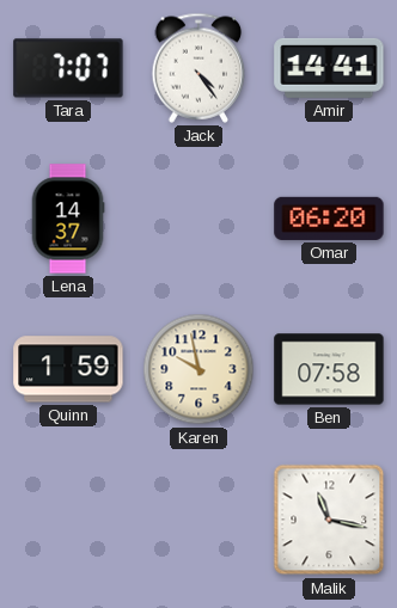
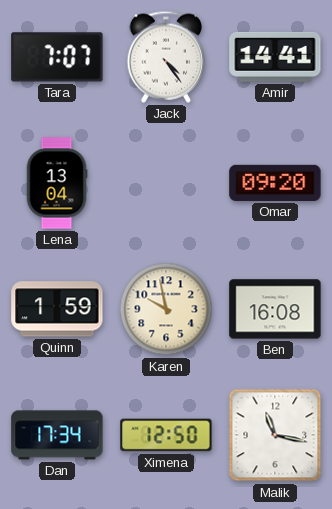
Lena: 14:37 -> 13:04
Omar: 06:20 -> 09:20
Ben: 07:58 -> 16:08
Dan: none -> 17:34
Ximena: none -> 12:50
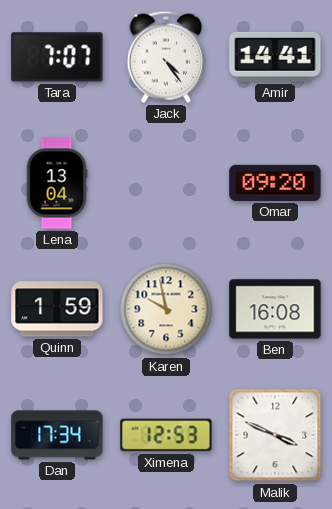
Ximena: 12:50 -> 12:53
Malik: 11:17 -> 3:49
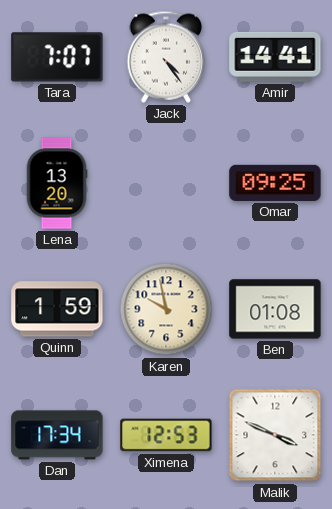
Lena: 13:04 -> 13:20
Omar: 09:20 -> 09:25
Ben: 16:08 -> 01:08
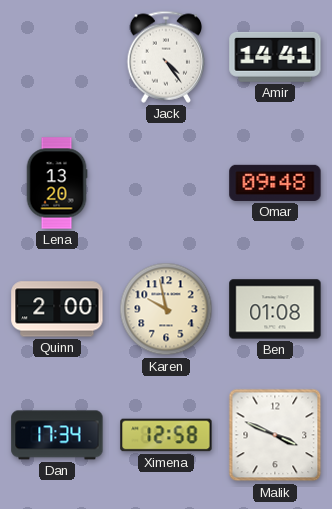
Tara: 7:07 -> none
Omar: 09:25 -> 09:48
Quinn: 1:59 -> 2:00
Ximena: 12:53 -> 12:58
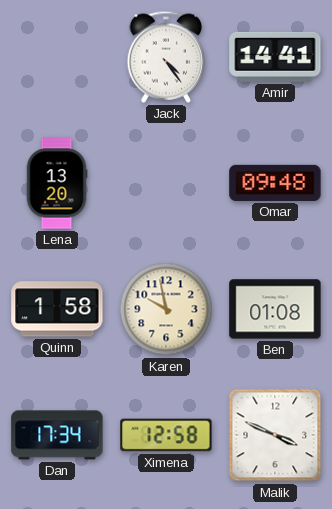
Quinn: 2:00 -> 1:58
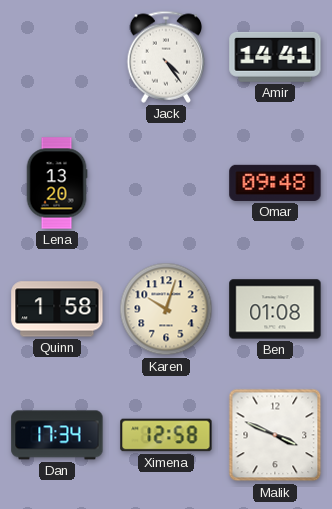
Karen: 9:58 -> 10:03
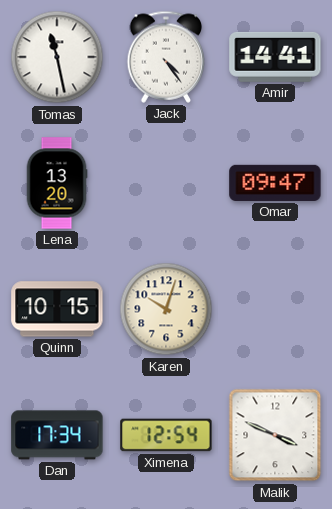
Tomas: none -> 11:28
Omar: 09:48 -> 09:47
Quinn: 1:58 -> 10:15
Ben: 01:08 -> none
Ximena: 12:58 -> 12:54
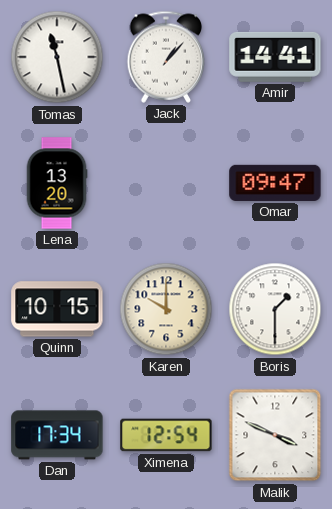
Jack: 4:24 -> 1:07
Karen: 10:03 -> 10:00
Boris: none -> 1:30
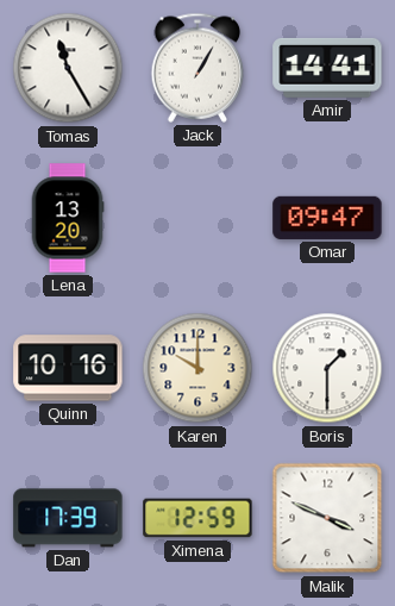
Tomas: 11:28 -> 11:25
Jack: 1:07 -> 1:05
Quinn: 10:15 -> 10:16
Dan: 17:34 -> 17:39
Ximena: 12:54 -> 12:59
